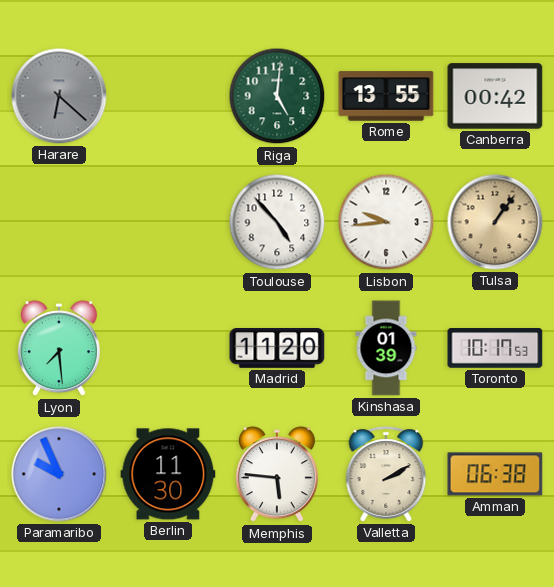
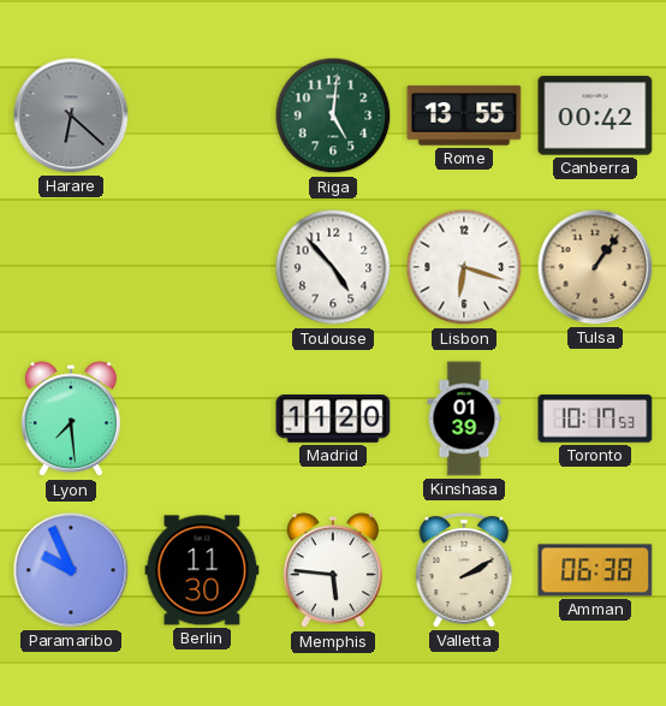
Lisbon: 9:44 -> 6:18
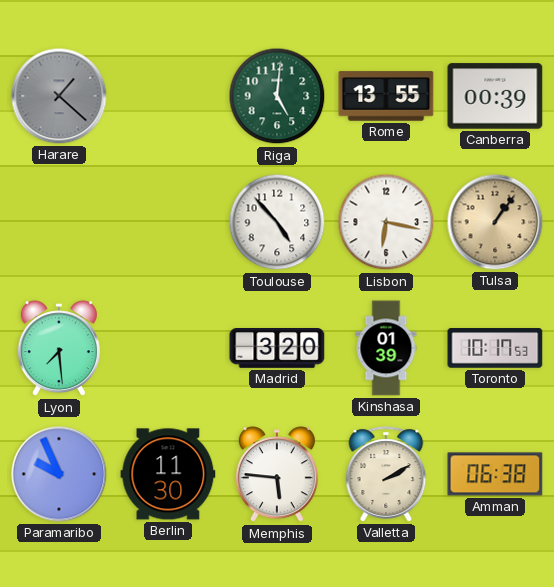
Harare: 6:22 -> 1:22
Canberra: 00:42 -> 00:39
Lisbon: 6:18 -> 6:17
Madrid: 11:20 -> 3:20
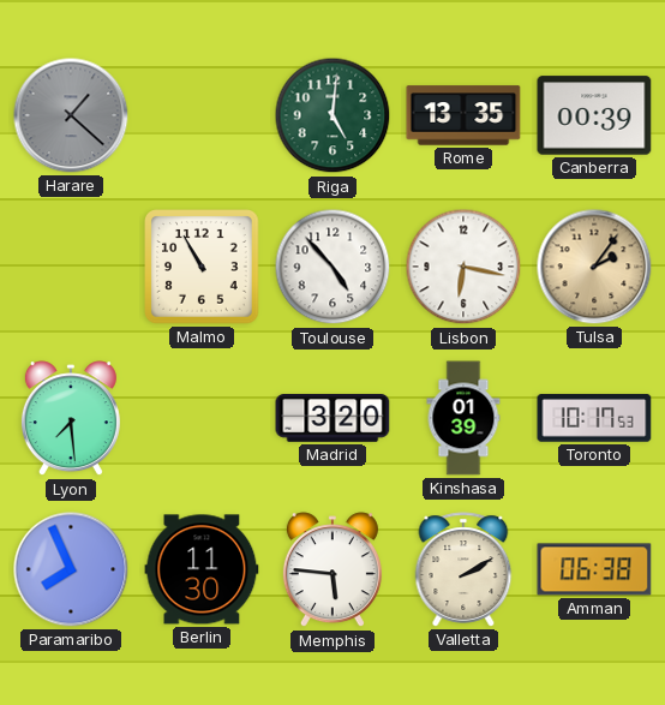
Rome: 13:55 -> 13:35
Malmo: none -> 10:55
Tulsa: 1:06 -> 2:06
Paramaribo: 9:56 -> 7:56
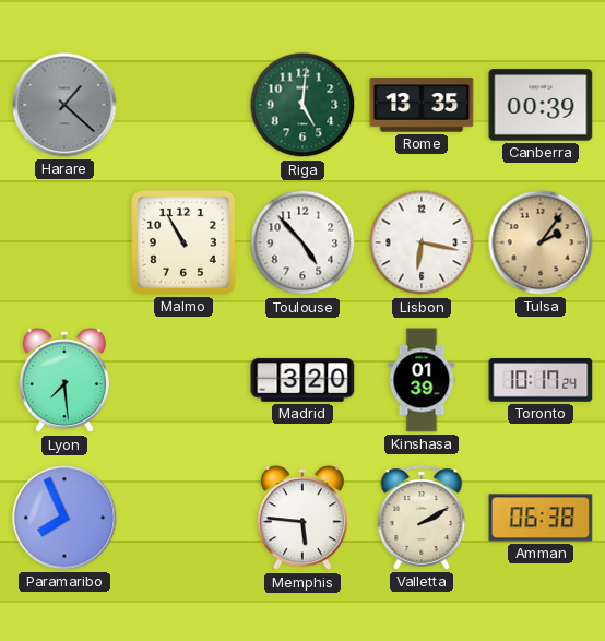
Toronto: 10:17:53 -> 10:17:24
Berlin: 11:30 -> none
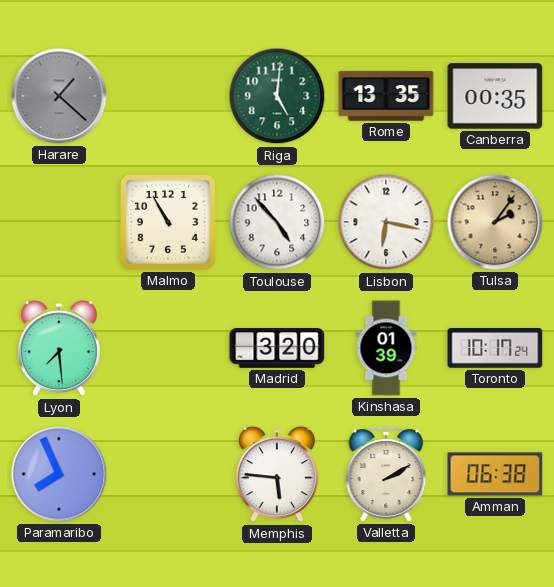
Canberra: 00:39 -> 00:35
